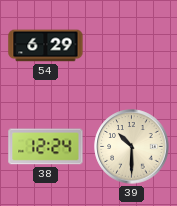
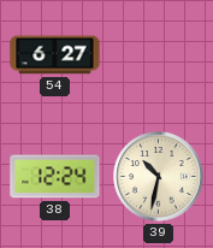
54: 6:29 -> 6:27
39: 10:30 -> 10:32
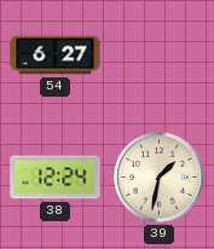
39: 10:32 -> 1:32
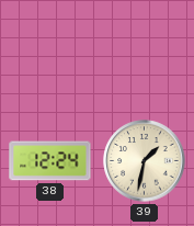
54: 6:27 -> none
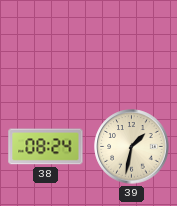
38: 12:24 -> 08:24
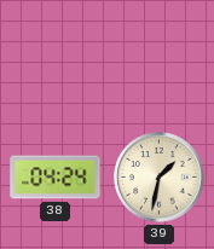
38: 08:24 -> 04:24
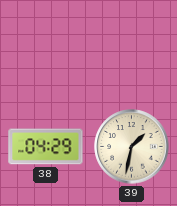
38: 04:24 -> 04:29
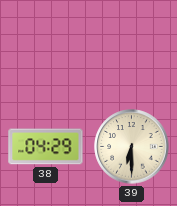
39: 1:32 -> 6:30
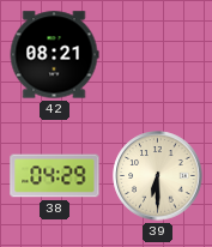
42: none -> 08:21
